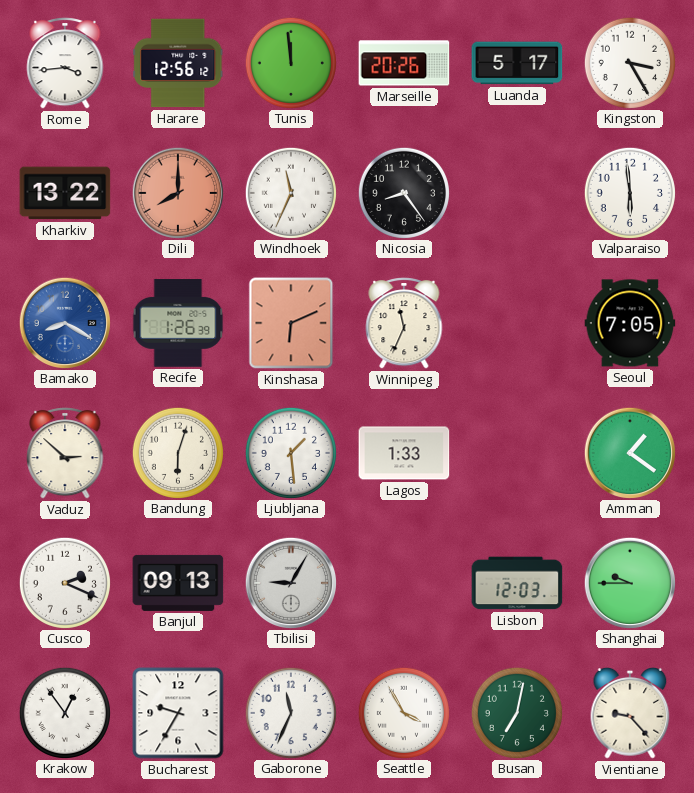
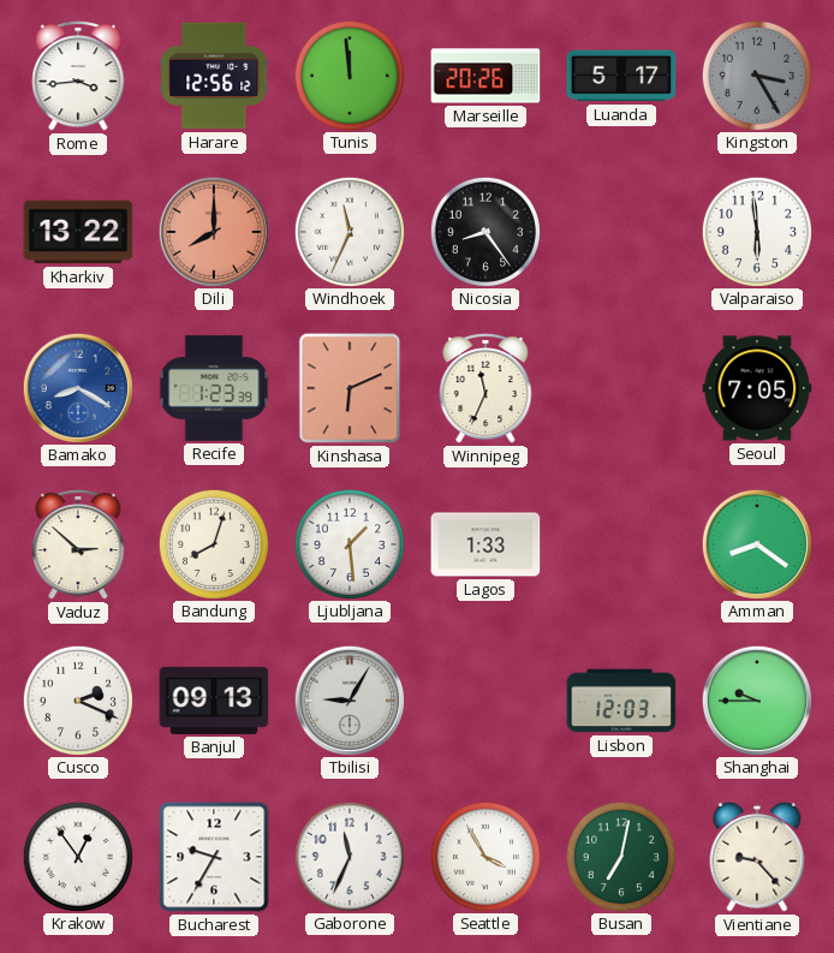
Kingston dial: white -> grey
Recife: 1:26 -> 1:23
Bandung: 6:03 -> 8:03
Amman: 1:21 -> 8:21
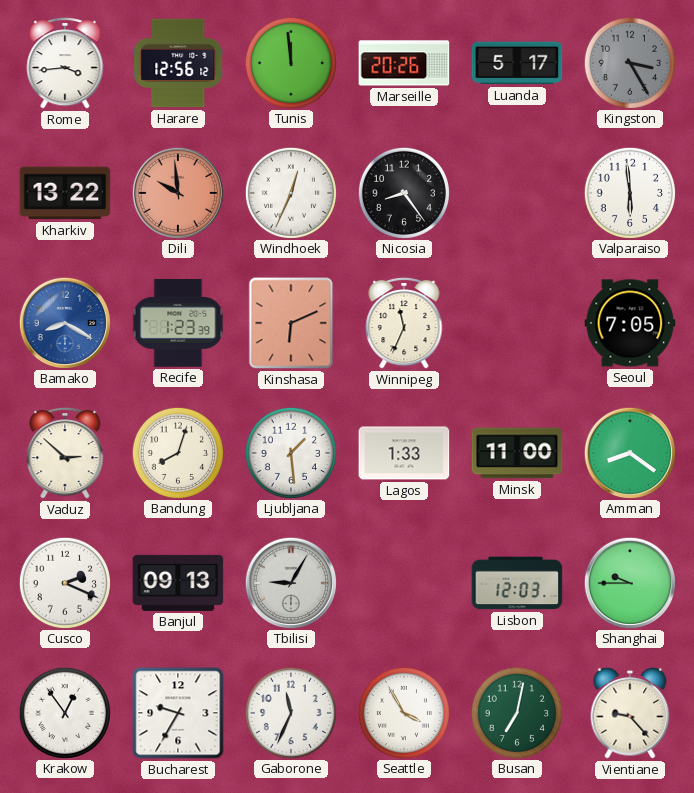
Dili: 8:00 -> 9:59
Windhoek: 11:34 -> 12:34
Minsk: none -> 11:00
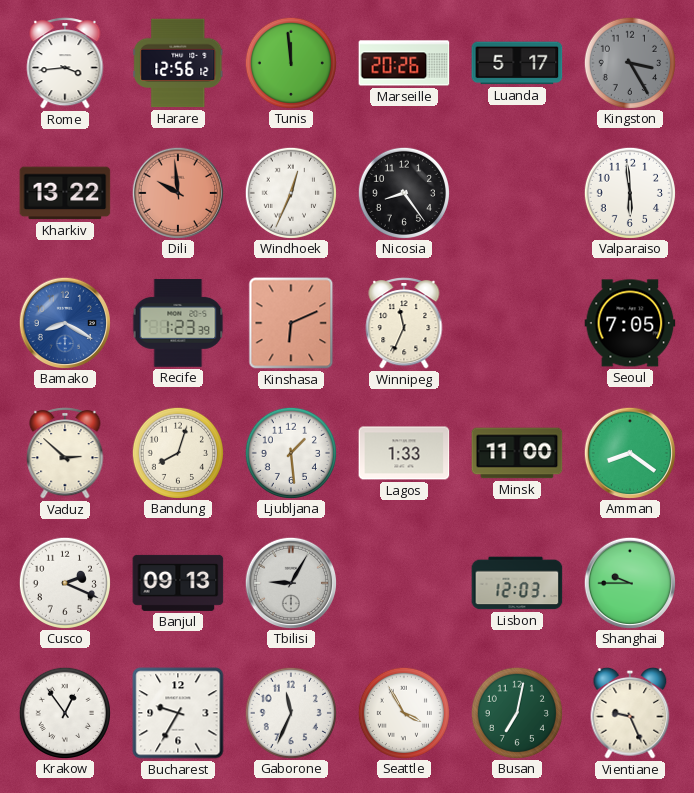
Vientiane: 9:23 -> 9:26
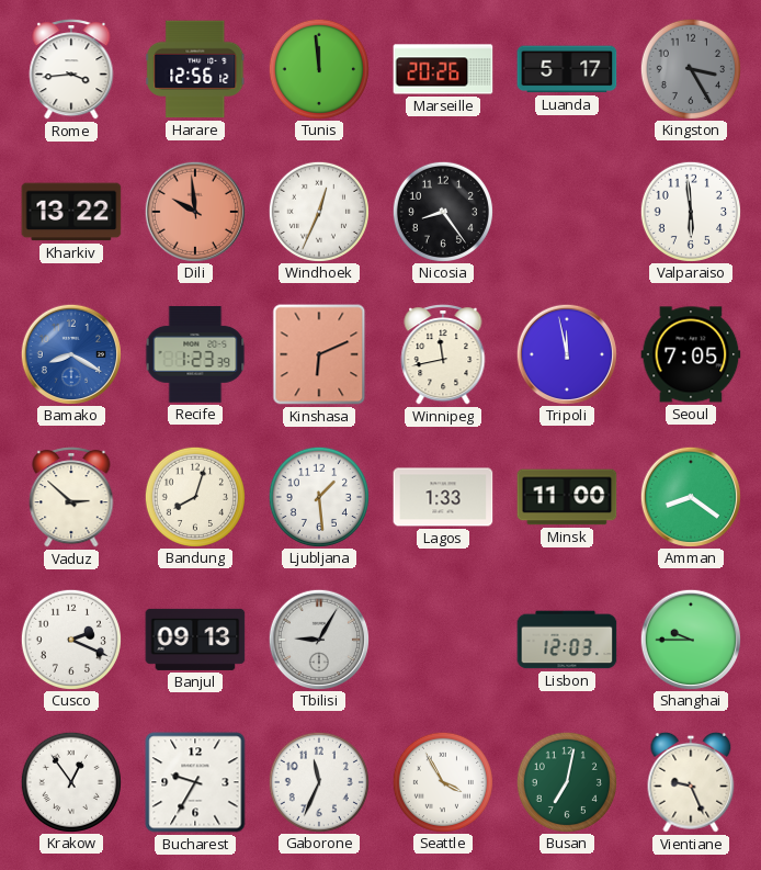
Winnipeg: 11:34 -> 11:43
Tripoli: none -> 11:58
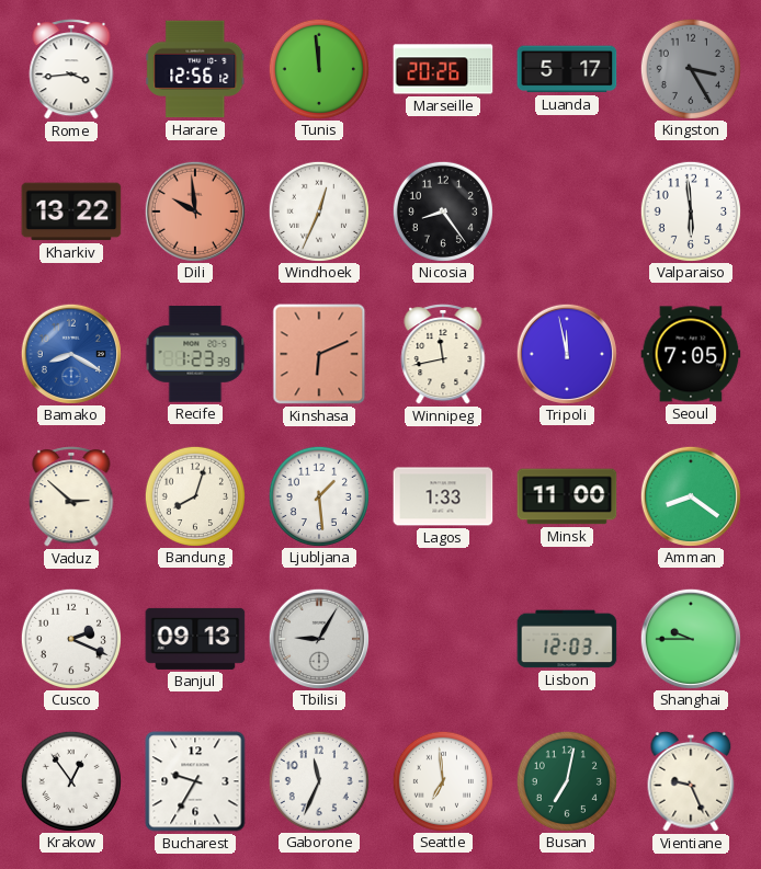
Seattle: 3:55 -> 6:59
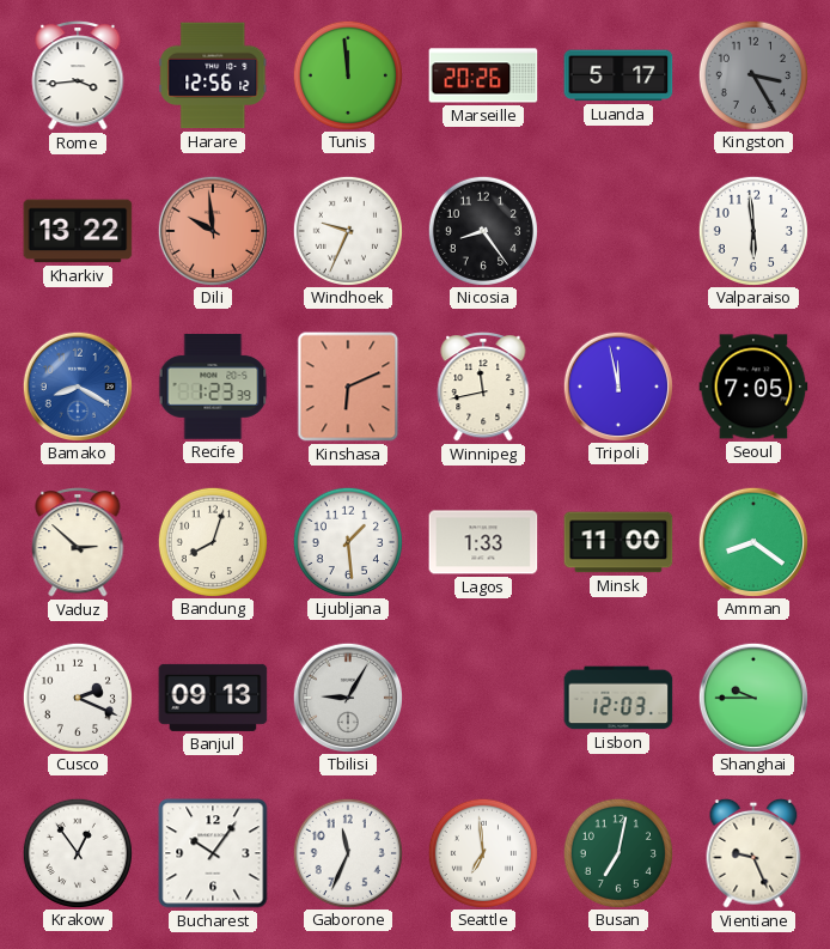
Windhoek: 12:34 -> 9:34
Bucharest: 9:35 -> 10:06
